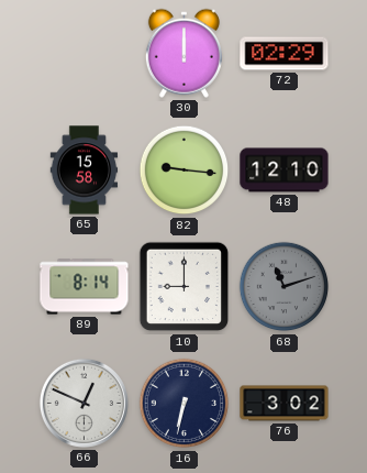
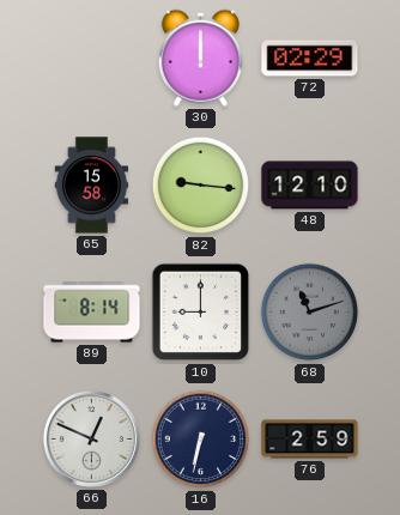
76: 3:02 -> 2:59
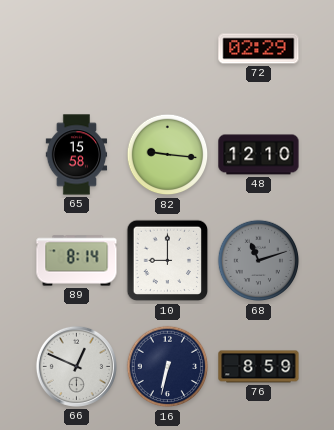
30: 12:00 -> none
76: 2:59 -> 8:59
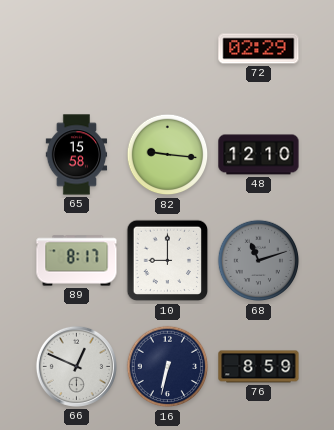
89: 8:14 -> 8:17
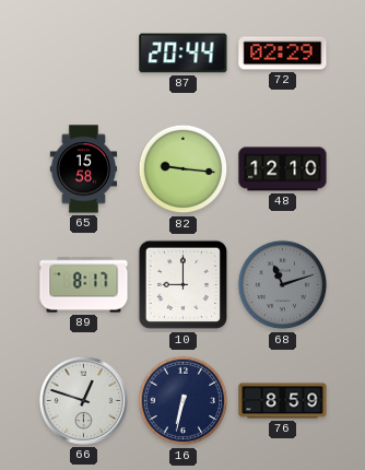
87: none -> 20:44
66: 12:49 -> 12:48
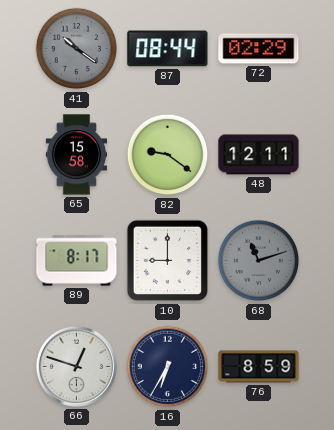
41: none -> 10:21
87: 20:44 -> 08:44
82: 9:16 -> 9:21
48: 12:10 -> 12:11
16: 6:32 -> 6:35
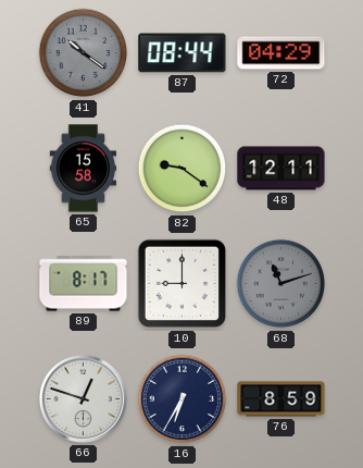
72: 02:29 -> 04:29
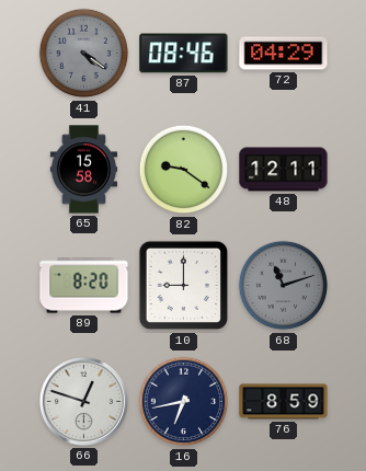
41: 10:21 -> 4:21
87: 08:44 -> 08:46
89: 8:17 -> 8:20
16: 6:35 -> 6:43
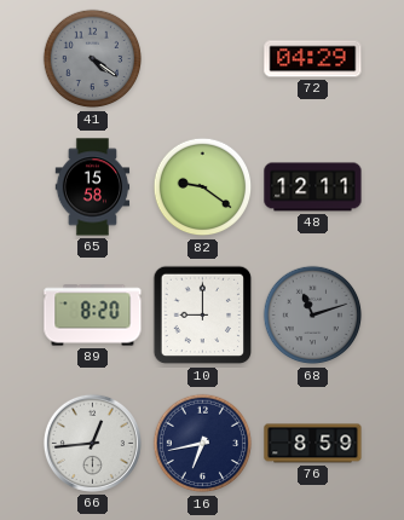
87: 08:46 -> none
66: 12:48 -> 12:44
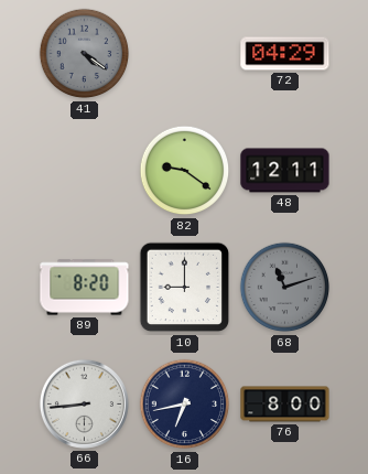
65: 15:58 -> none
66: 12:44 -> 8:44
76: 8:59 -> 8:00
